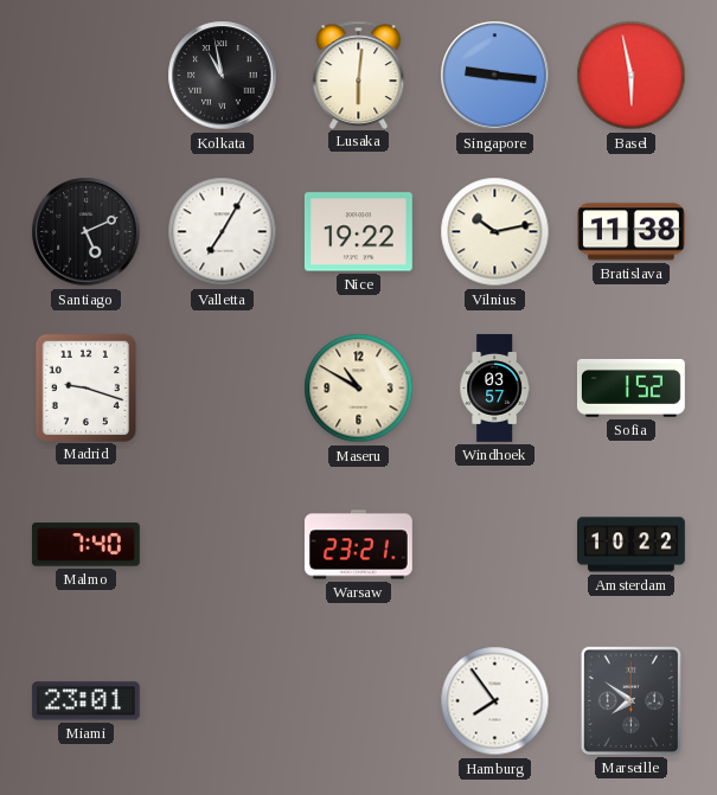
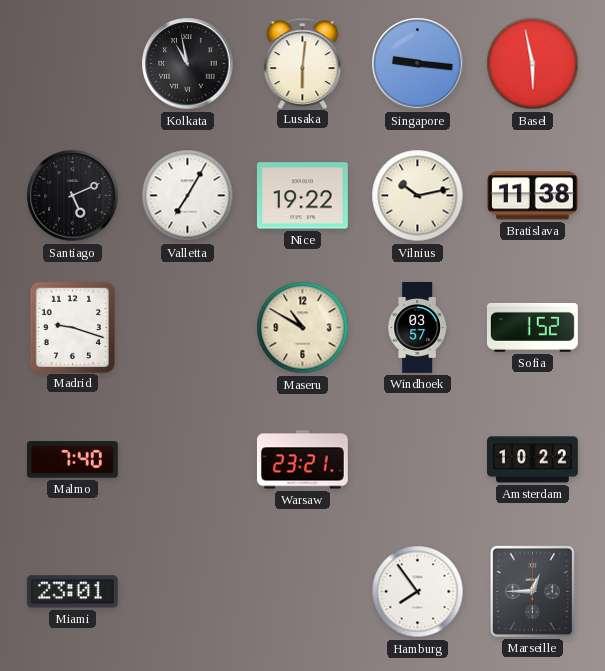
Marseille: 7:51 -> 12:45
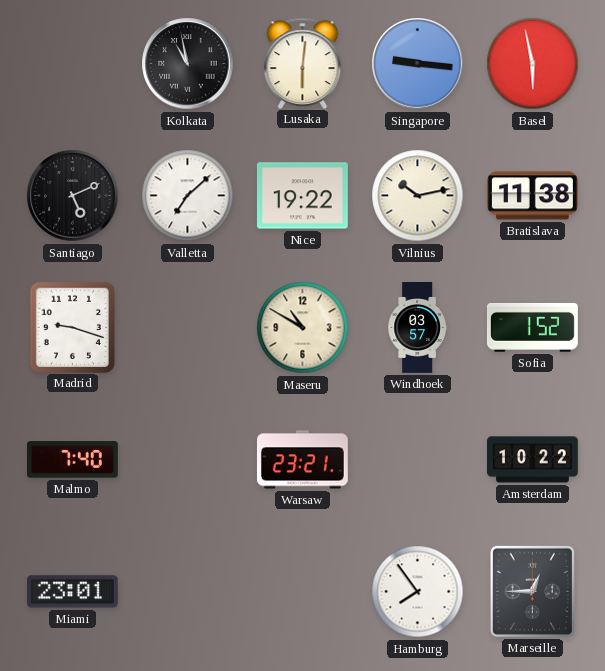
Valletta: 7:05 -> 7:08
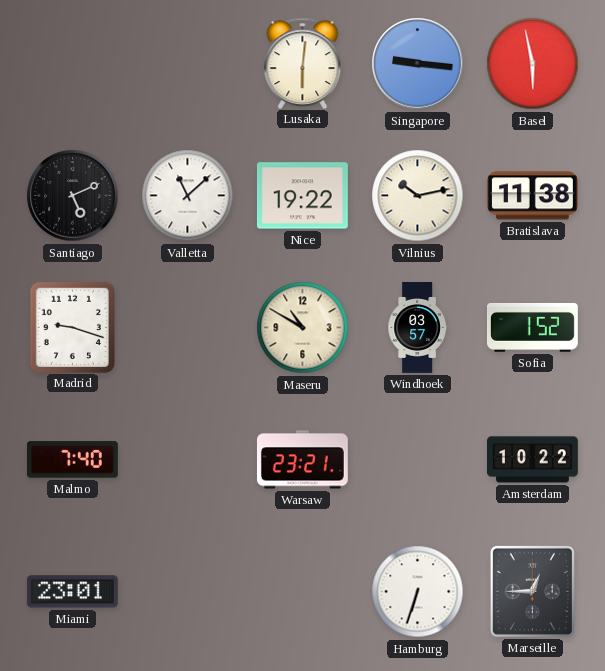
Kolkata: 10:58 -> none
Valletta: 7:08 -> 11:08
Hamburg: 7:54 -> 6:33
